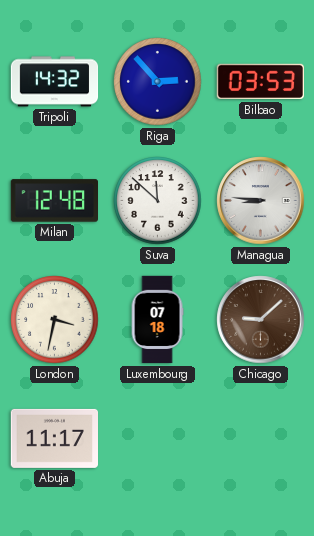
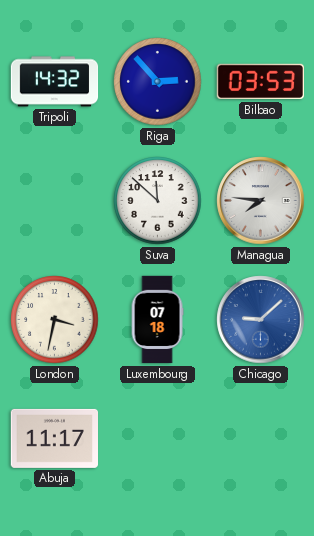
Milan: 12:48 -> none
Managua: 8:46 -> 7:46
Chicago dial: brown -> blue
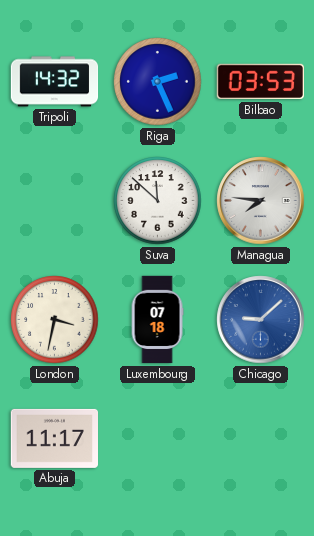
Riga: 2:53 -> 2:26
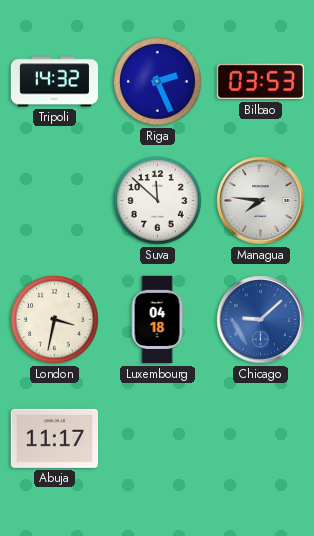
Luxembourg: 07:18 -> 04:18
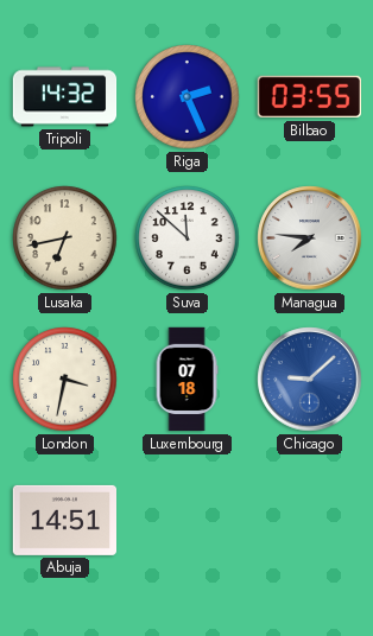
Bilbao: 03:53 -> 03:55
Lusaka: none -> 6:43
Luxembourg: 04:18 -> 07:18
Abuja: 11:17 -> 14:51
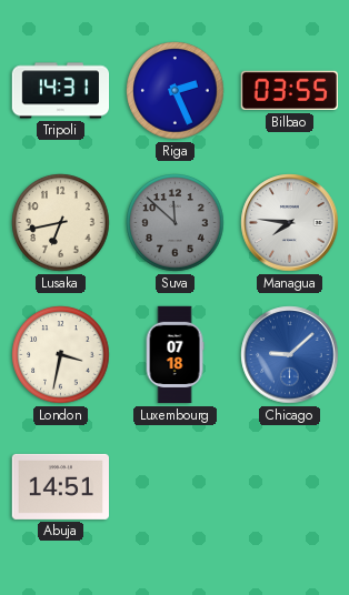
Tripoli: 14:32 -> 14:31
Suva dial: white -> grey
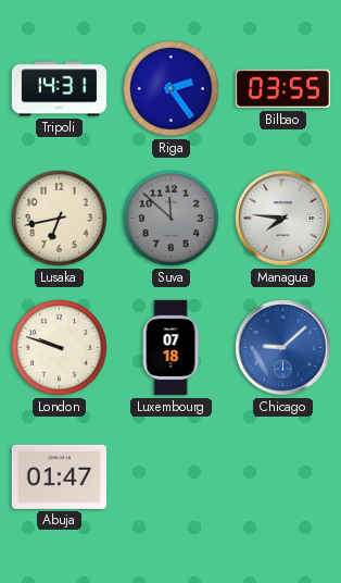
Riga: 2:26 -> 2:24
London: 3:32 -> 9:48
Abuja: 14:51 -> 01:47
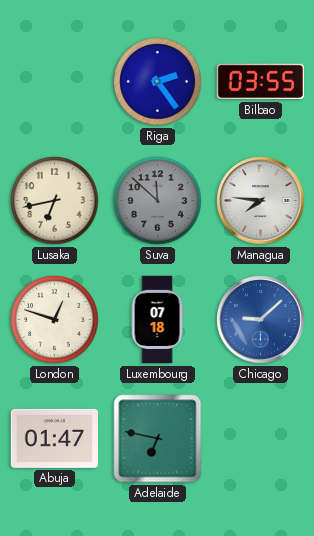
Tripoli: 14:31 -> none
London: 9:48 -> 12:48
Adelaide: none -> 6:47
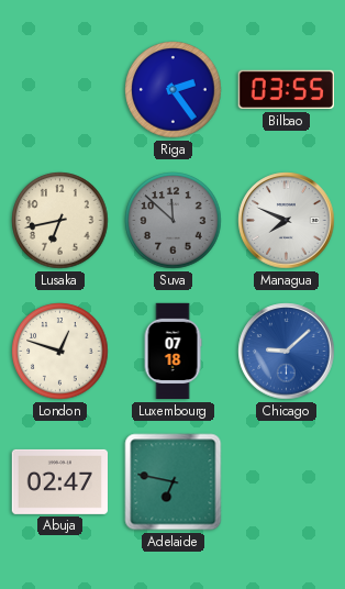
Managua: 7:46 -> 7:49
Abuja: 01:47 -> 02:47
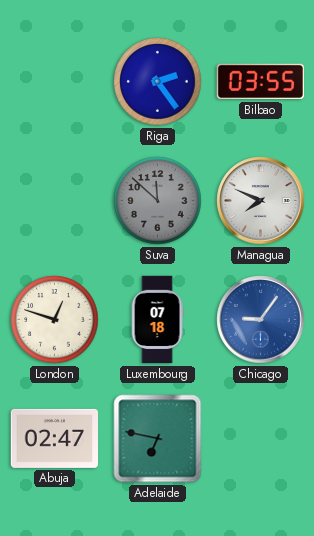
Lusaka: 6:43 -> none
Chicago: 9:08 -> 9:06
